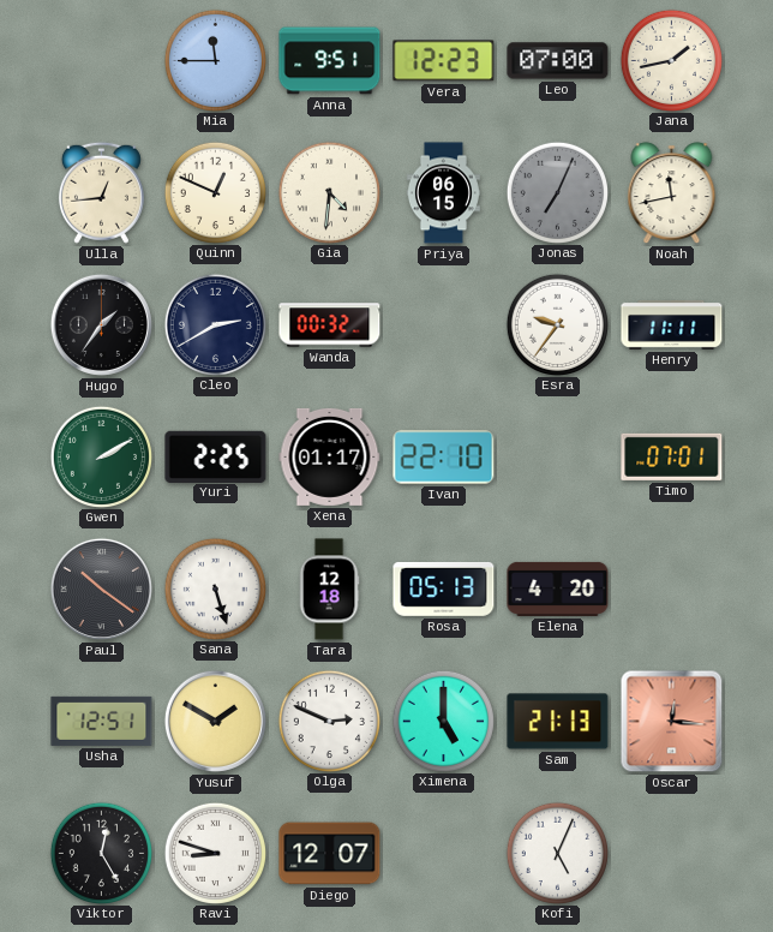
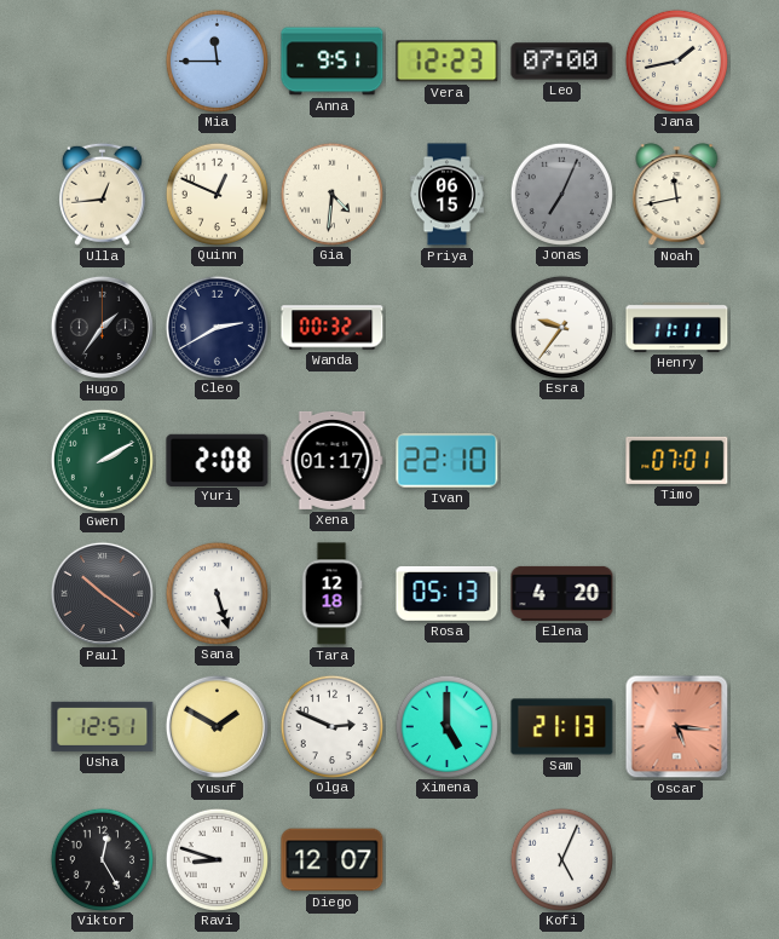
Yuri: 2:25 -> 2:08
Oscar: 12:16 -> 5:16
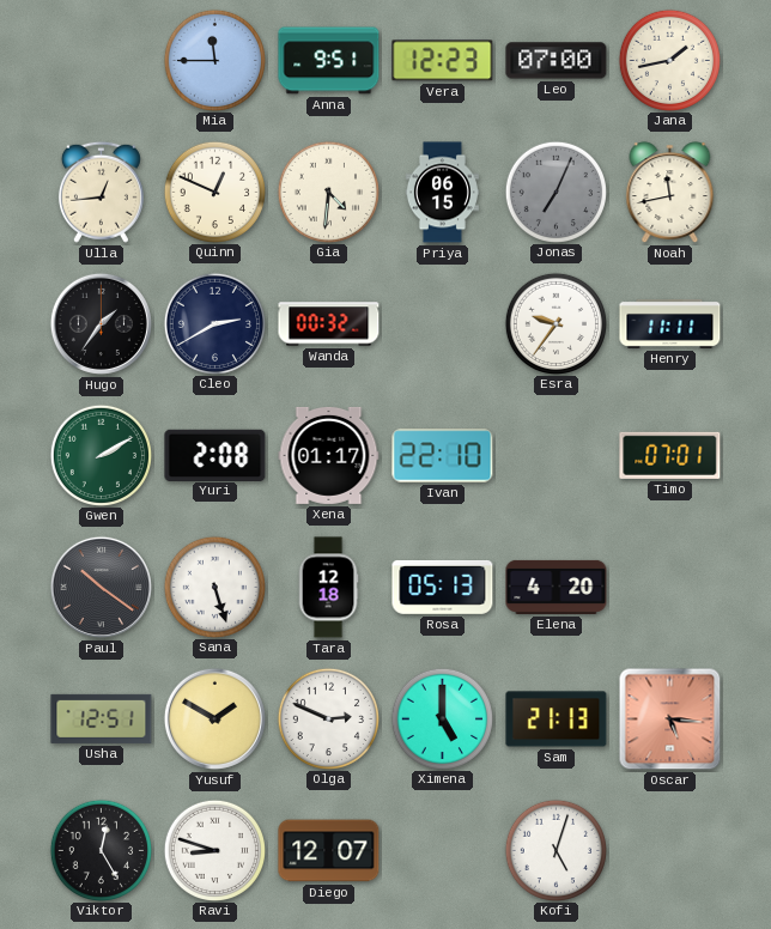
Kofi: 5:04 -> 5:03
